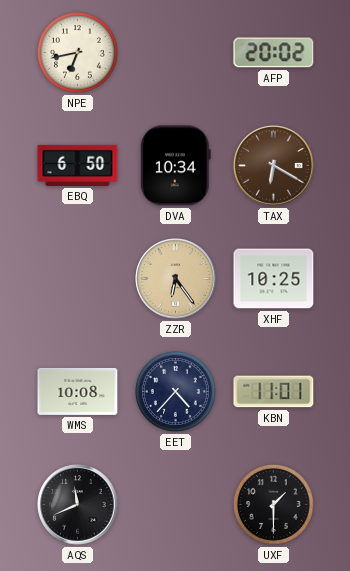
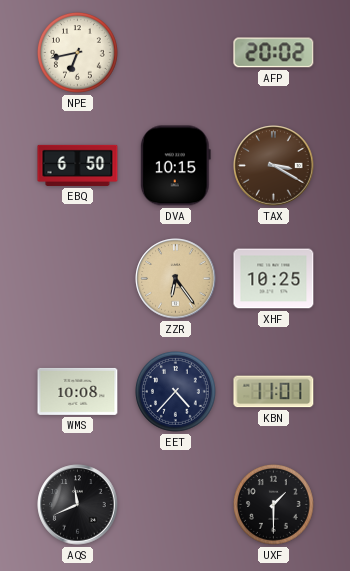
DVA: 10:34 -> 10:15
TAX: 6:20 -> 3:20
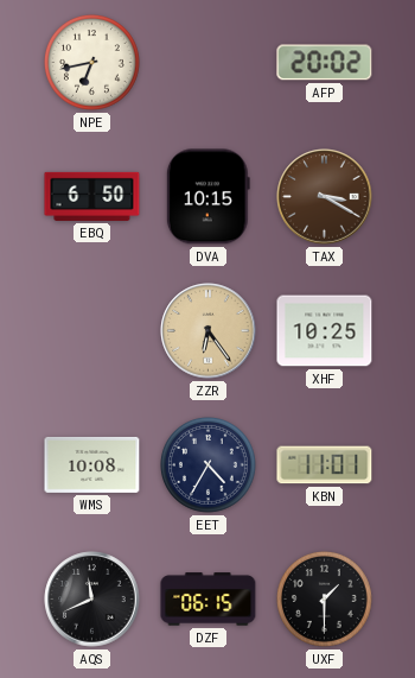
EET: 4:37 -> 4:35
DZF: none -> 06:15
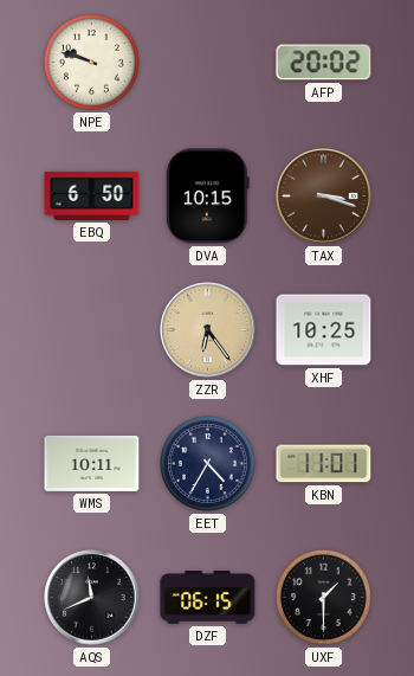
NPE: 6:43 -> 9:48
TAX: 3:20 -> 3:18
WMS: 10:08 -> 10:11
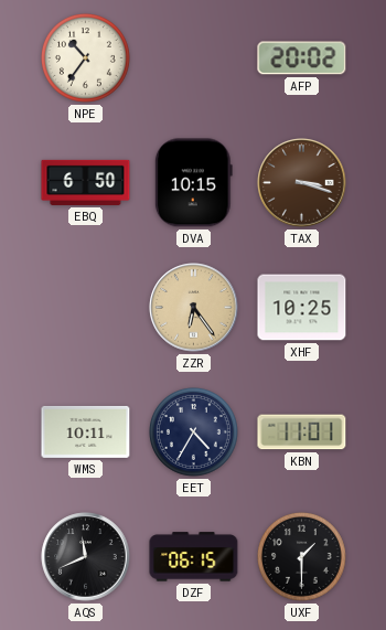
NPE: 9:48 -> 10:36
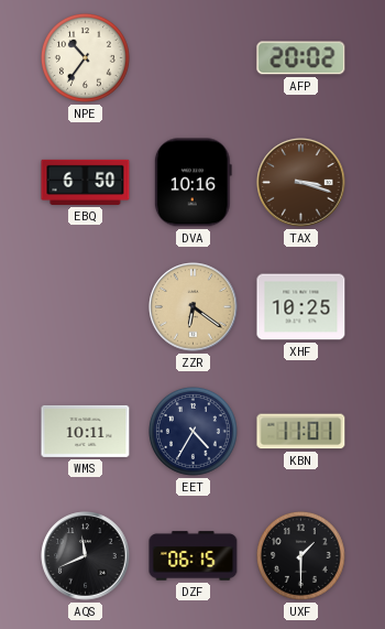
DVA: 10:15 -> 10:16
ZZR: 6:24 -> 6:21
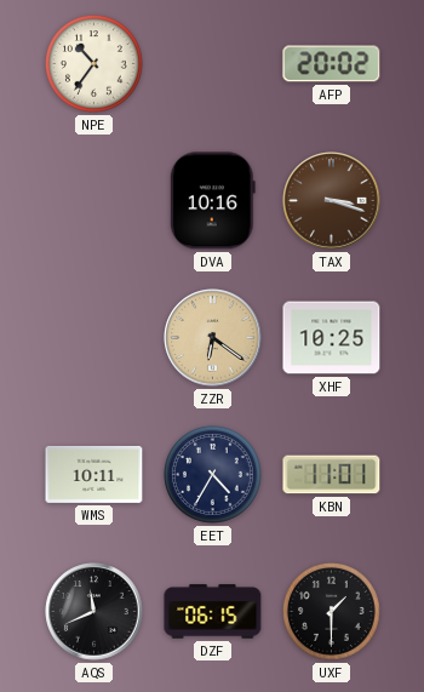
EBQ: 6:50 -> none
